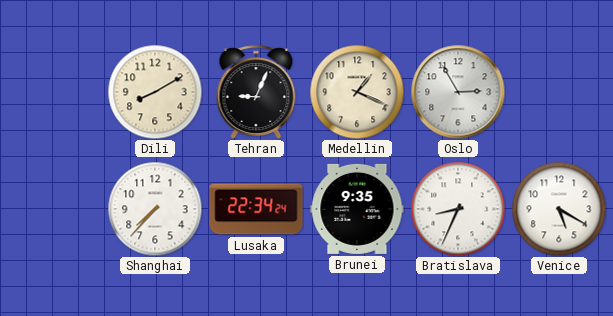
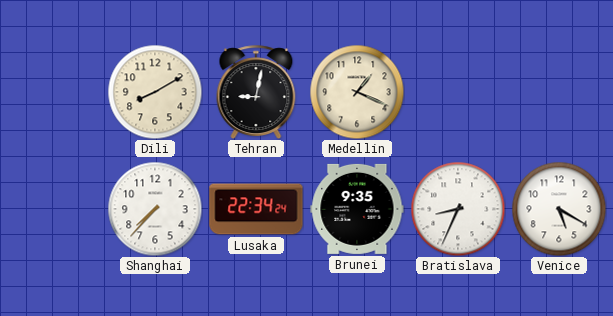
Tehran: 9:04 -> 9:02
Oslo: 2:55 -> none
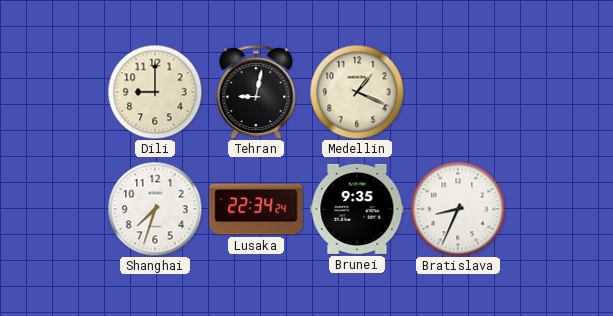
Dili: 8:10 -> 9:00
Shanghai: 7:37 -> 7:33
Venice: 5:20 -> none
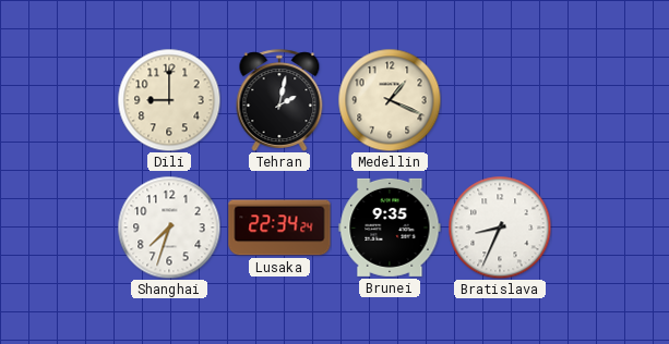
Tehran: 9:02 -> 2:02
